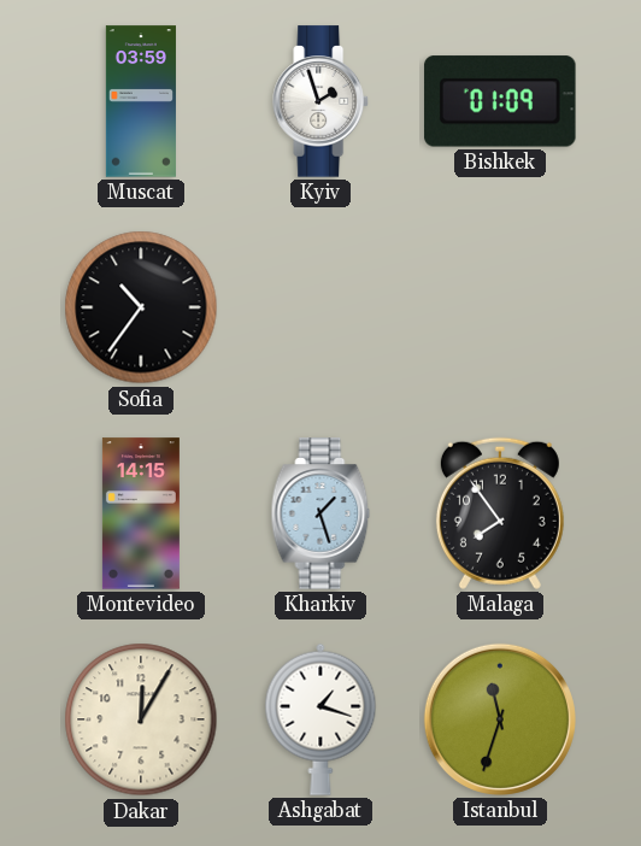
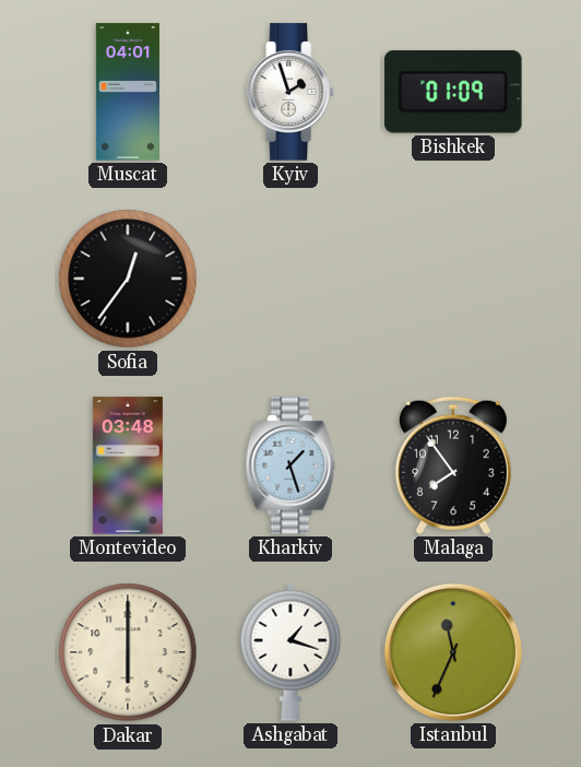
Muscat: 03:59 -> 04:01
Sofia: 10:36 -> 12:36
Montevideo: 14:15 -> 03:48
Dakar: 12:05 -> 6:00
Istanbul: 11:33 -> 11:34
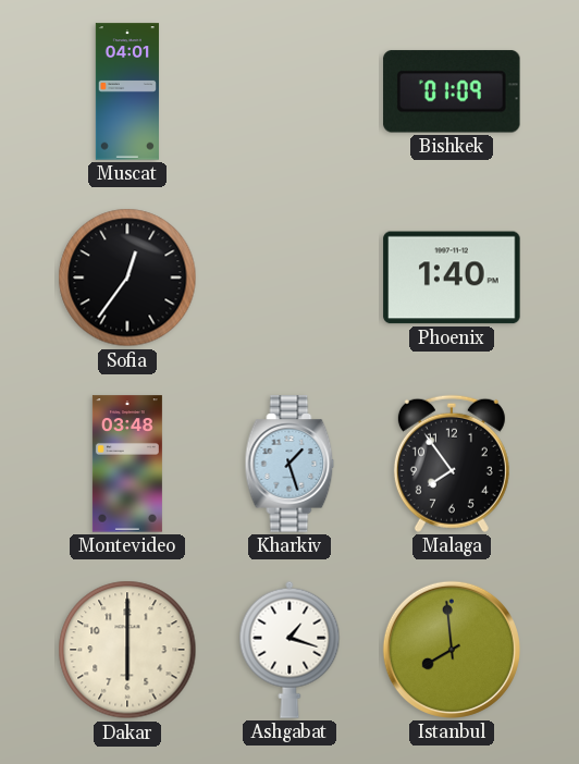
Kyiv: 1:57 -> none
Phoenix: none -> 1:40
Istanbul: 11:34 -> 7:59
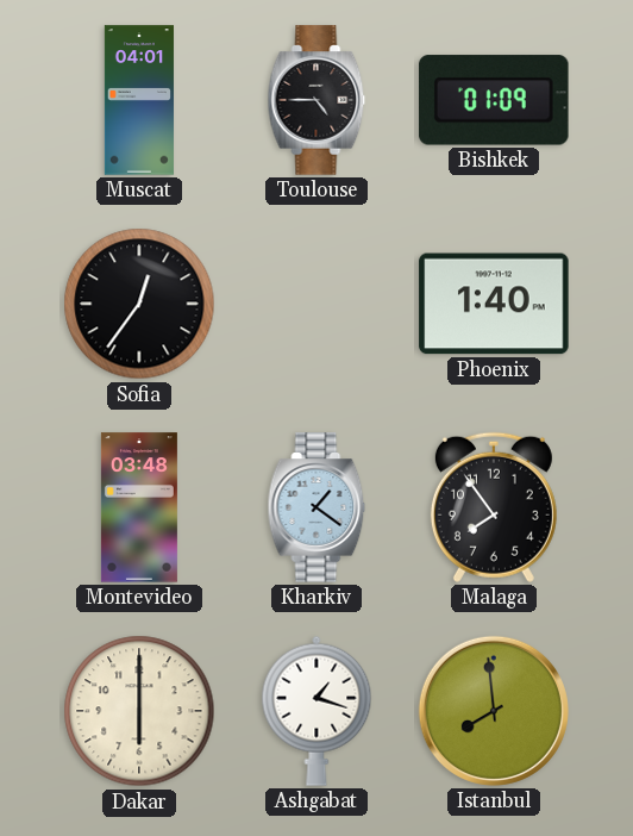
Toulouse: none -> 4:45
Kharkiv: 1:27 -> 1:21
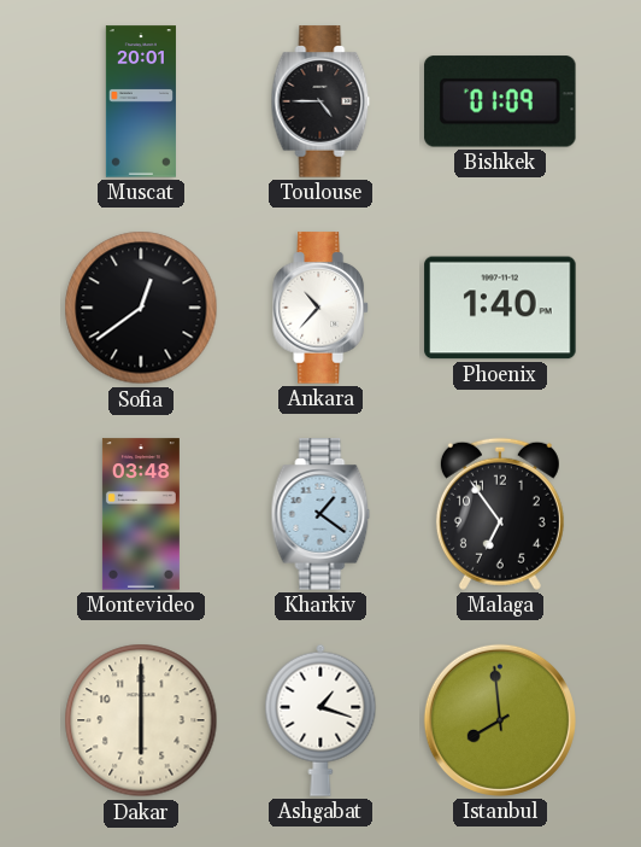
Muscat: 04:01 -> 20:01
Sofia: 12:36 -> 12:39
Ankara: none -> 10:37
Malaga: 7:54 -> 6:54
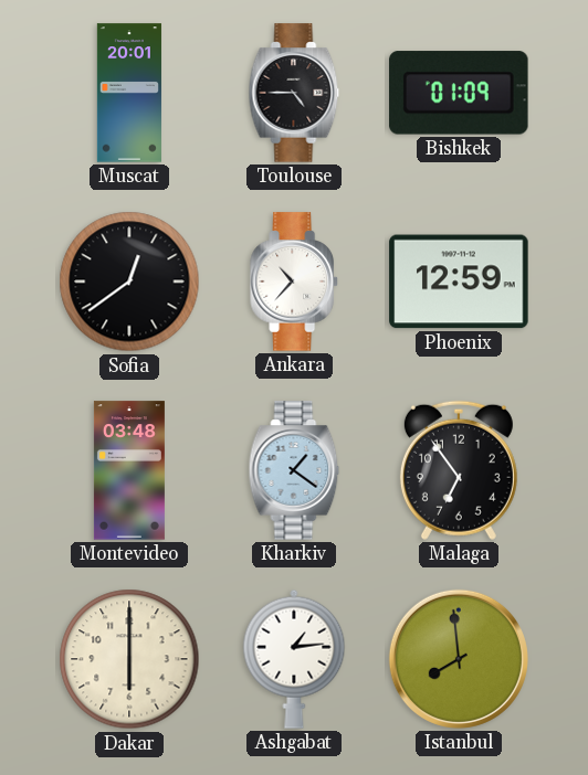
Phoenix: 1:40 -> 12:59
Ashgabat: 1:18 -> 1:14
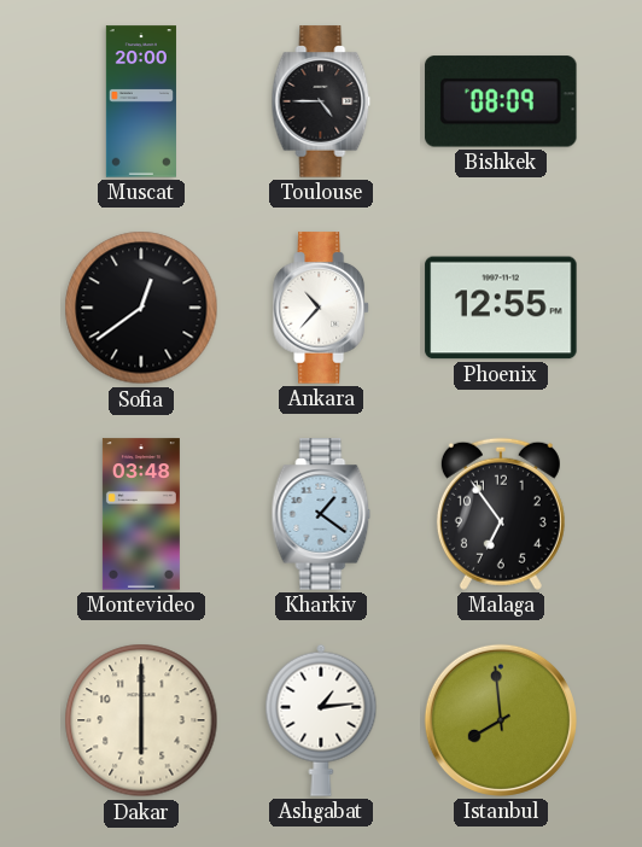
Muscat: 20:01 -> 20:00
Bishkek: 01:09 -> 08:09
Phoenix: 12:59 -> 12:55
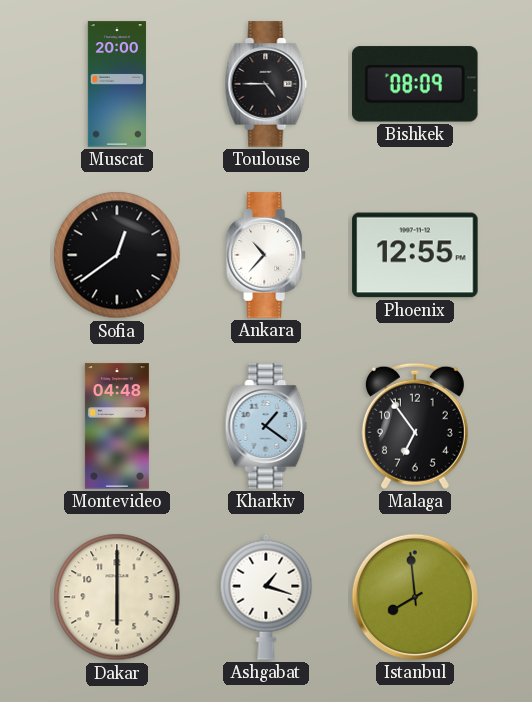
Montevideo: 03:48 -> 04:48
Ashgabat: 1:14 -> 1:18
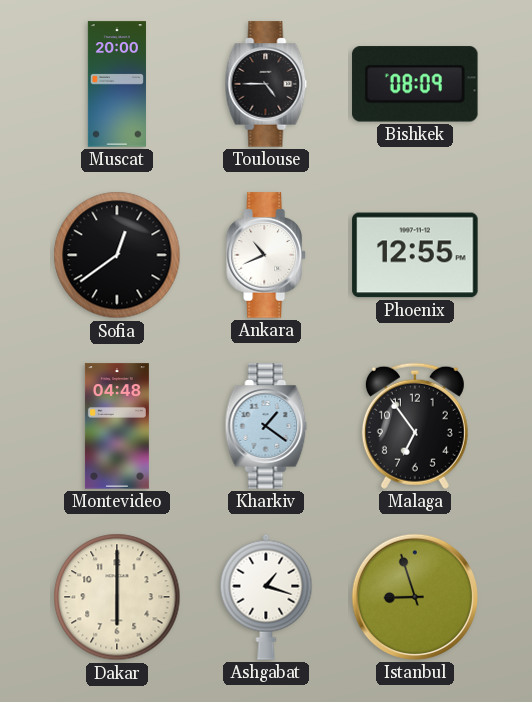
Ankara: 10:37 -> 10:41
Istanbul: 7:59 -> 8:57
